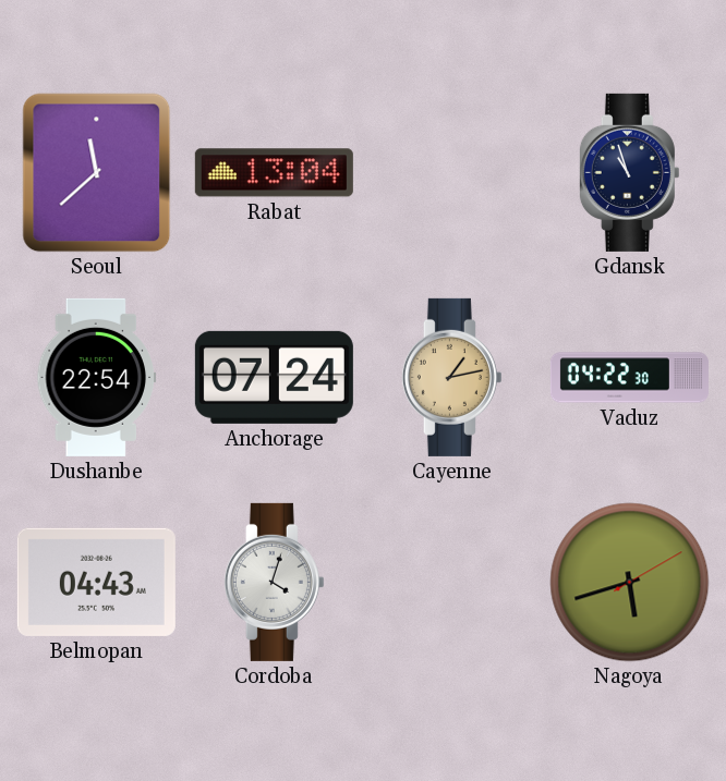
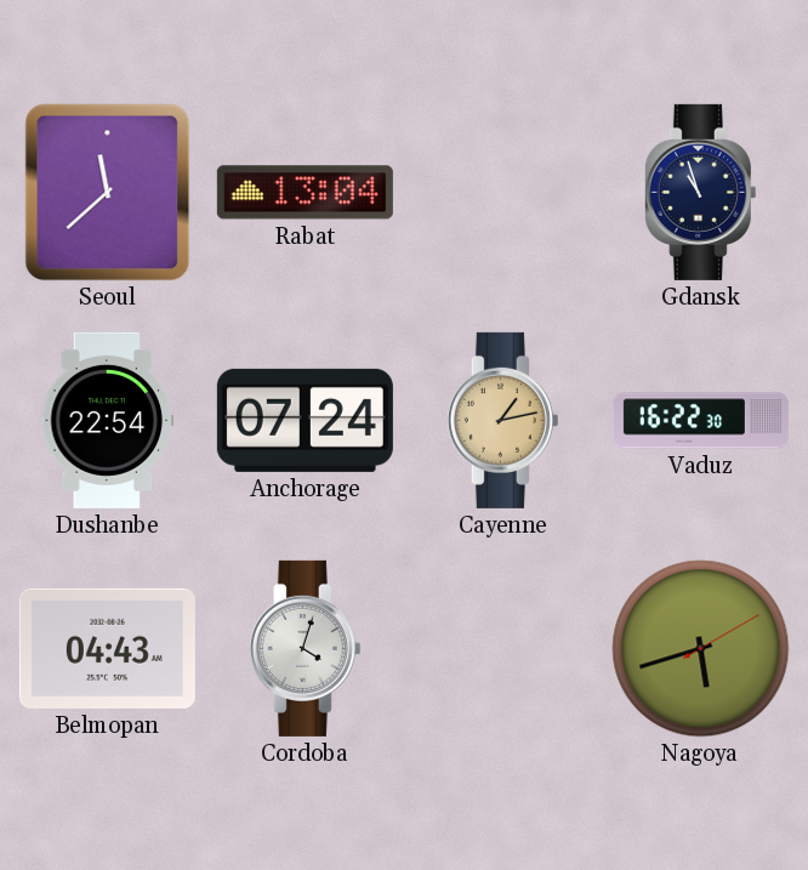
Vaduz: 04:22 -> 16:22
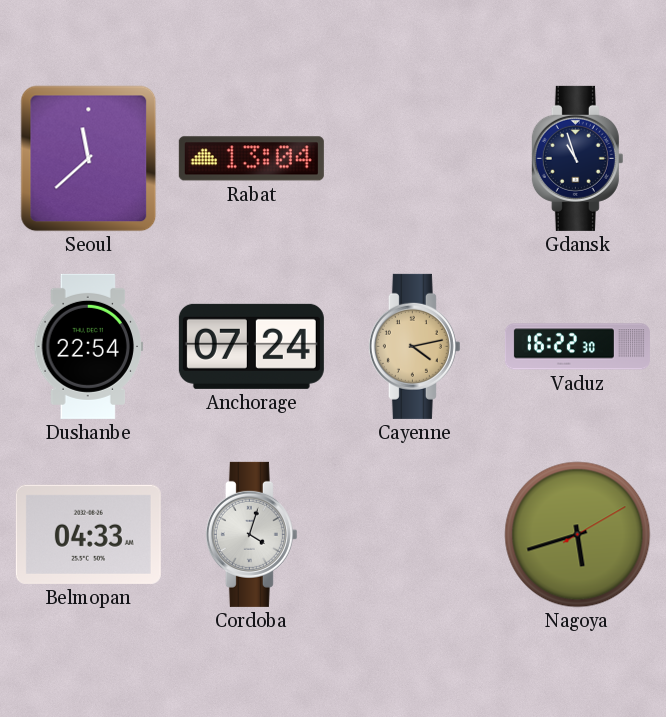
Cayenne: 1:13 -> 4:13
Belmopan: 04:43 -> 04:33
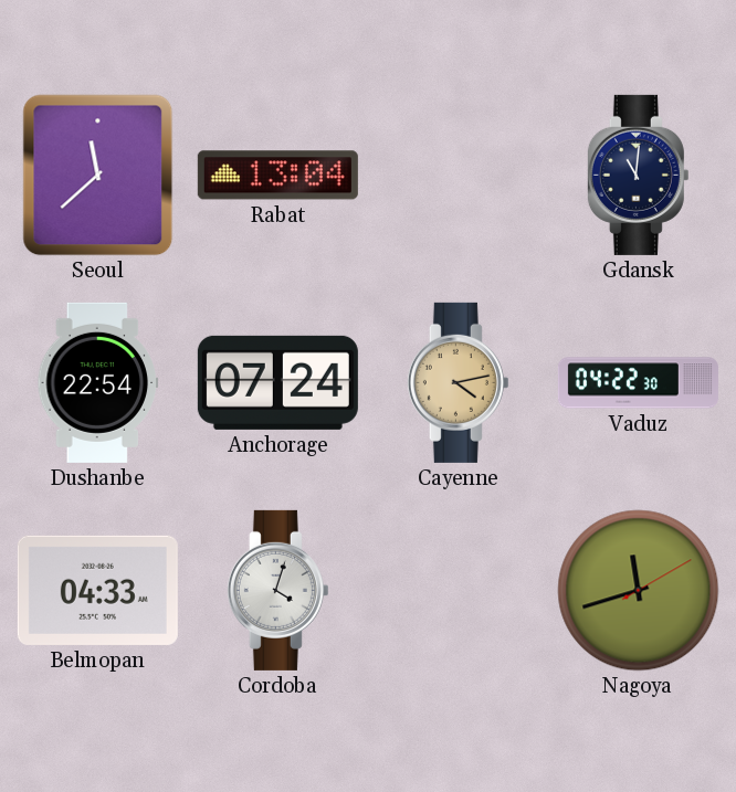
Gdansk: 10:57 -> 11:01
Vaduz: 16:22 -> 04:22
Nagoya: 5:42 -> 11:42
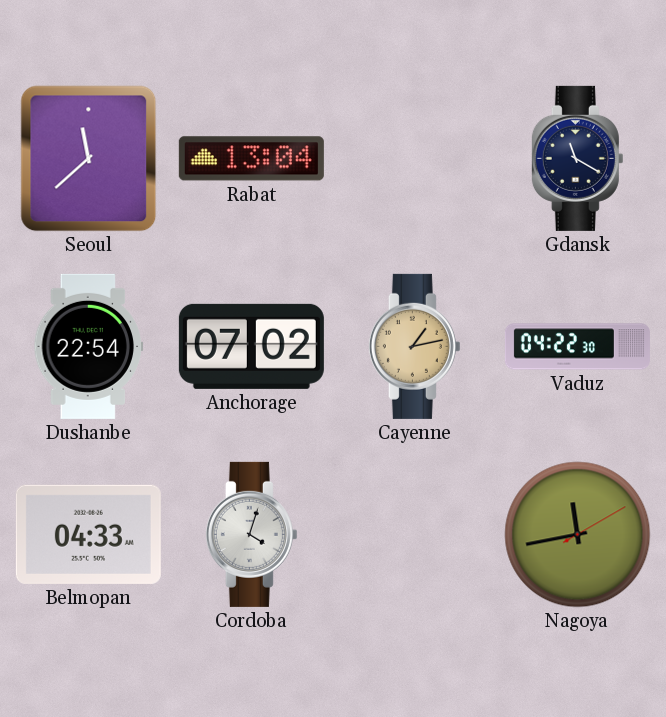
Gdansk: 11:01 -> 11:20
Anchorage: 07:24 -> 07:02
Cayenne: 4:13 -> 1:13
Nagoya: 11:42 -> 11:43
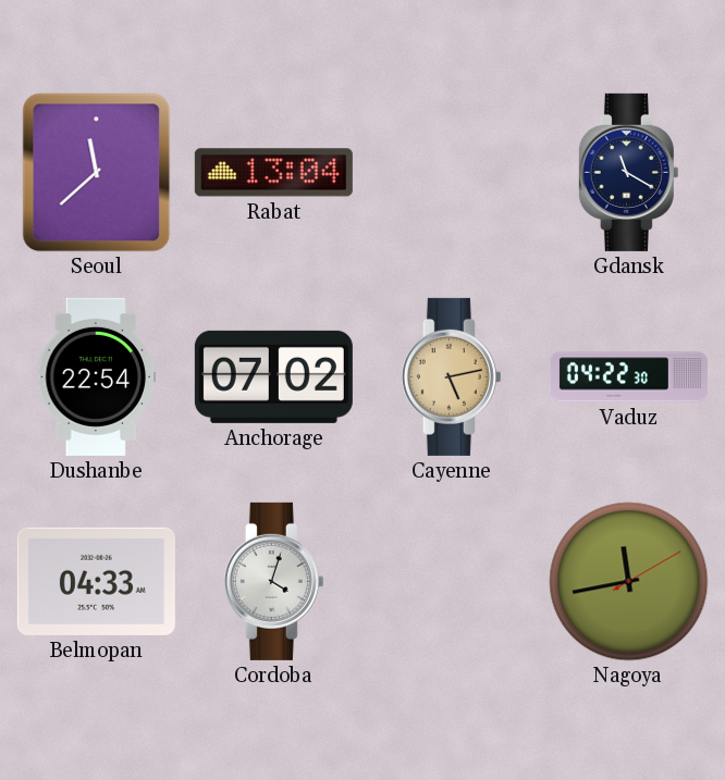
Cayenne: 1:13 -> 5:13
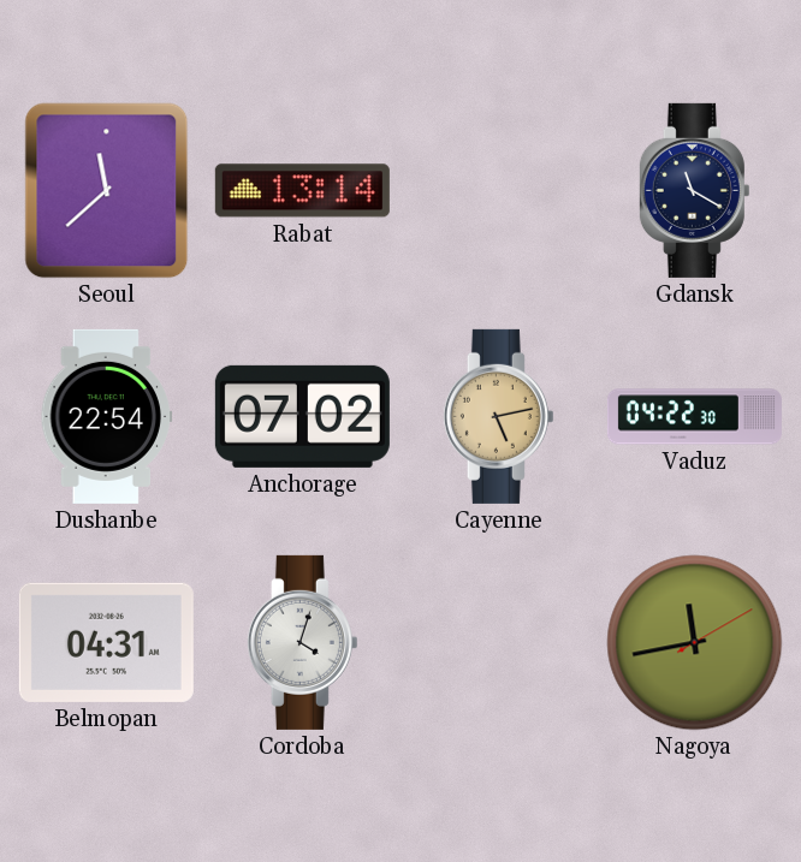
Rabat: 13:04 -> 13:14
Belmopan: 04:33 -> 04:31
